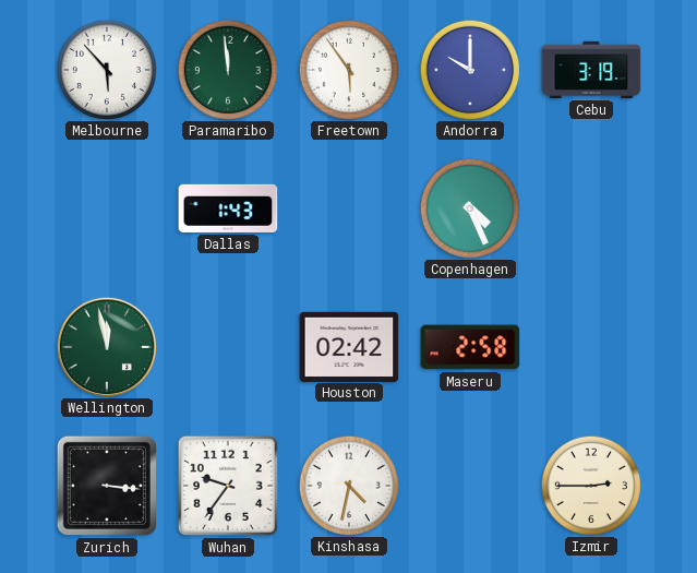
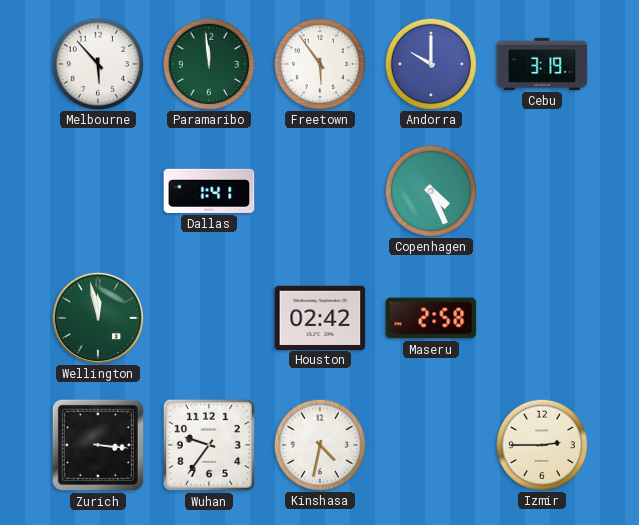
Dallas: 1:43 -> 1:41
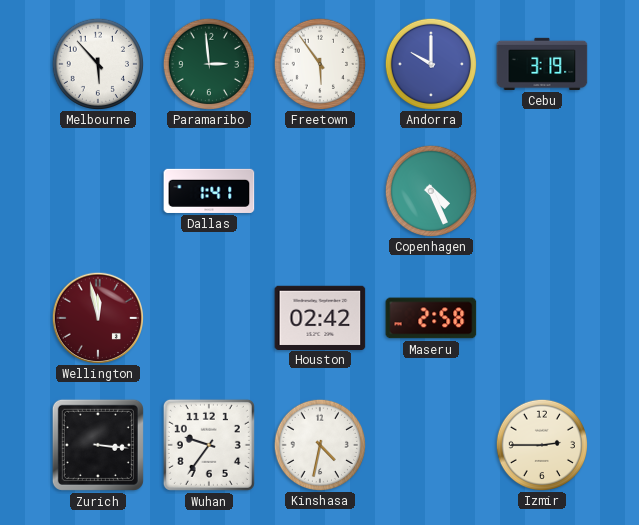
Paramaribo: 11:59 -> 2:59
Wellington dial: green -> burgundy
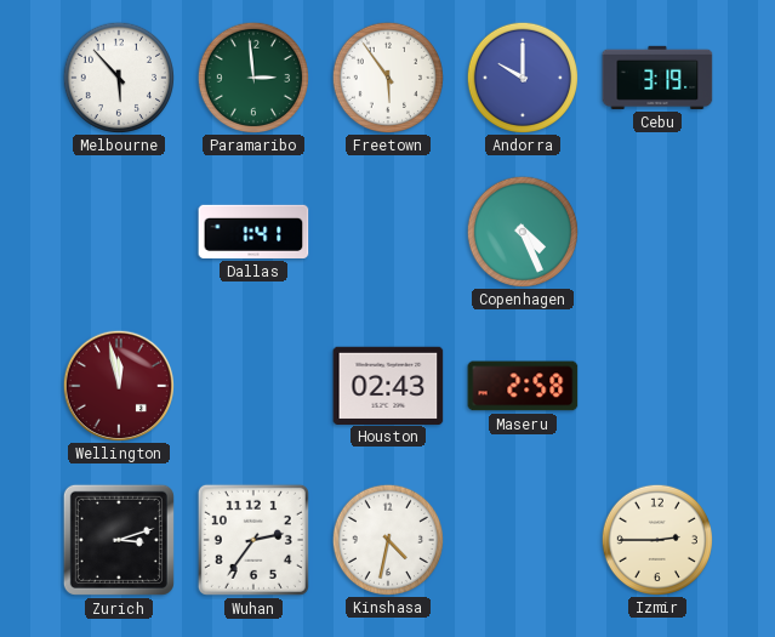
Houston: 02:42 -> 02:43
Zurich: 3:16 -> 3:12
Wuhan: 9:36 -> 2:36
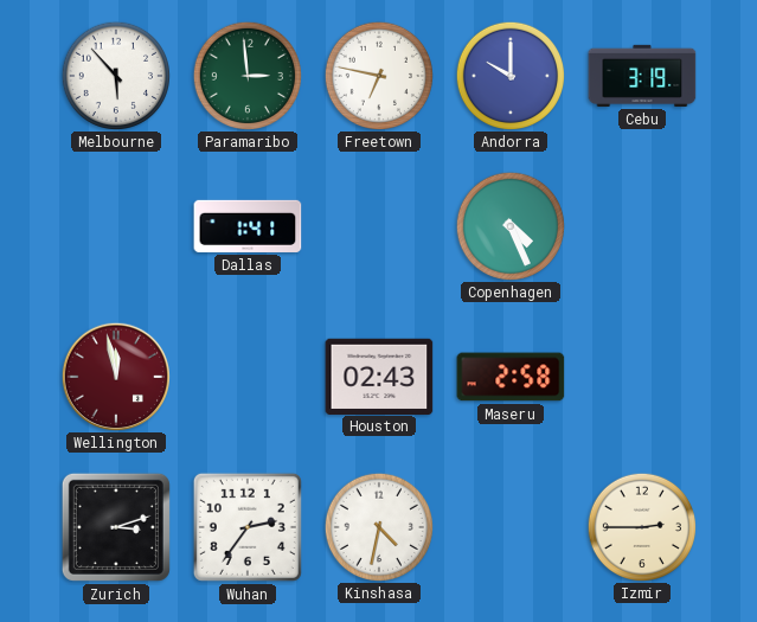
Freetown: 5:54 -> 6:47
